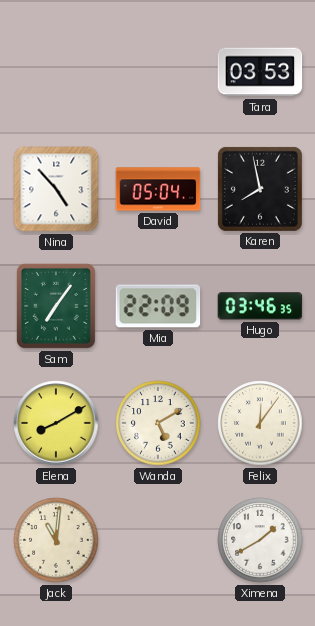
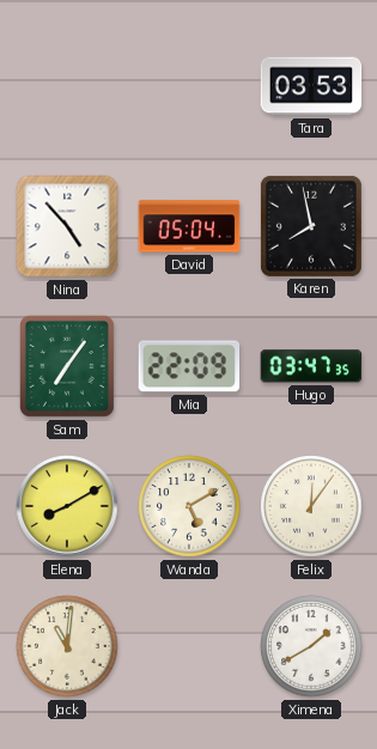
Hugo: 03:46 -> 03:47
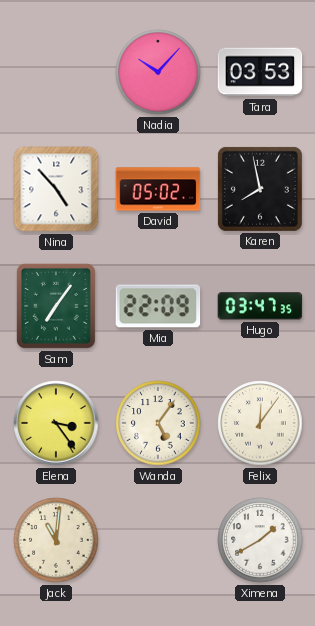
Nadia: none -> 10:07
David: 05:04 -> 05:02
Elena: 8:10 -> 3:24
Wanda: 5:10 -> 5:06
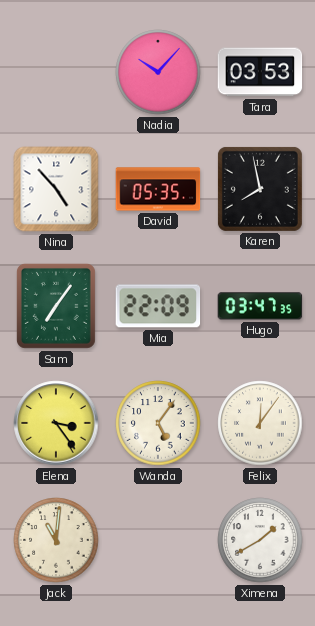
David: 05:02 -> 05:35
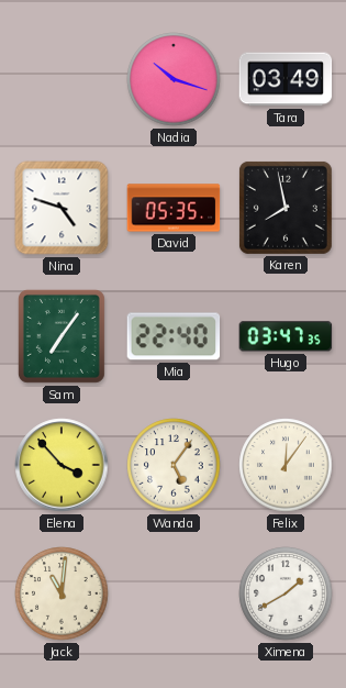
Nadia: 10:07 -> 10:18
Tara: 03:53 -> 03:49
Nina: 4:53 -> 4:48
Mia: 22:09 -> 22:40
Elena: 3:24 -> 3:53
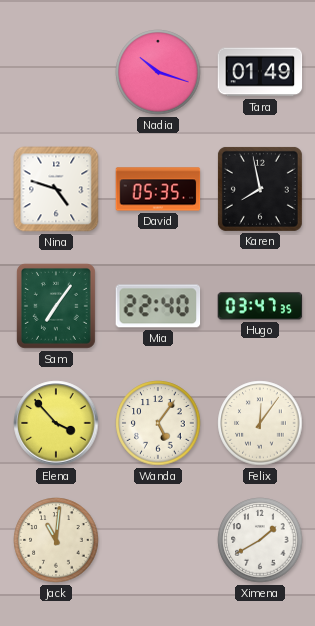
Tara: 03:49 -> 01:49
